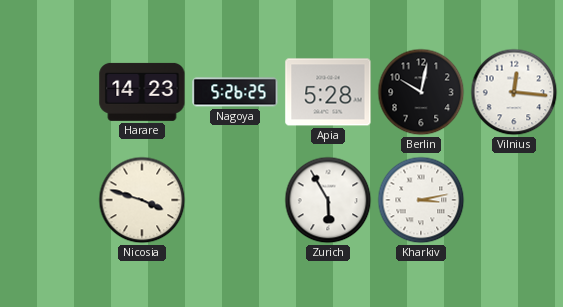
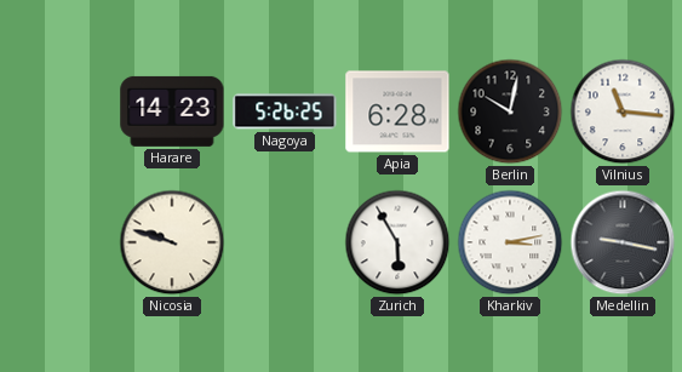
Apia: 5:28 -> 6:28
Vilnius: 12:16 -> 11:16
Nicosia: 3:48 -> 9:48
Medellin: none -> 9:17
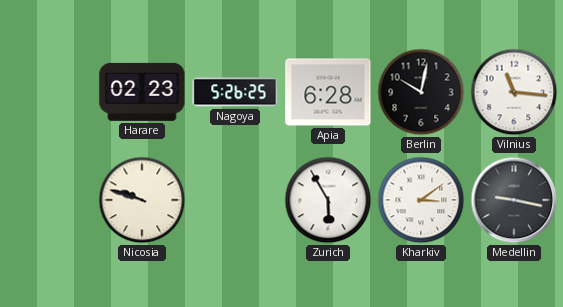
Harare: 14:23 -> 02:23
Kharkiv: 3:13 -> 3:09
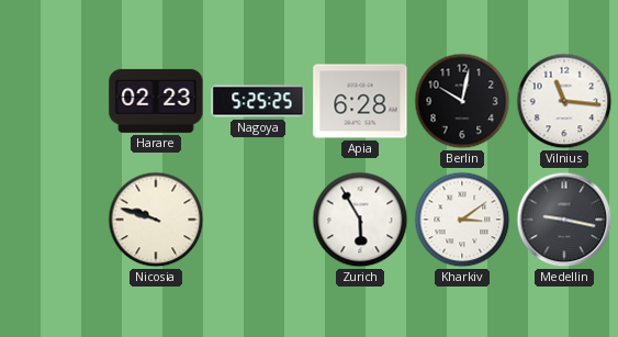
Nagoya: 5:26 -> 5:25
